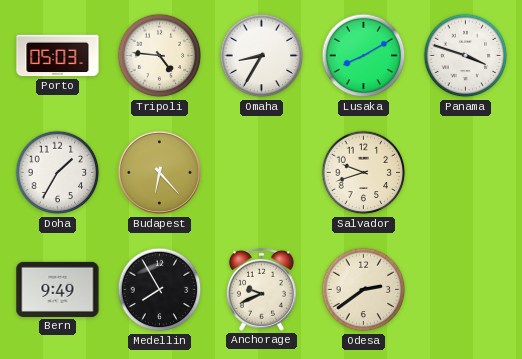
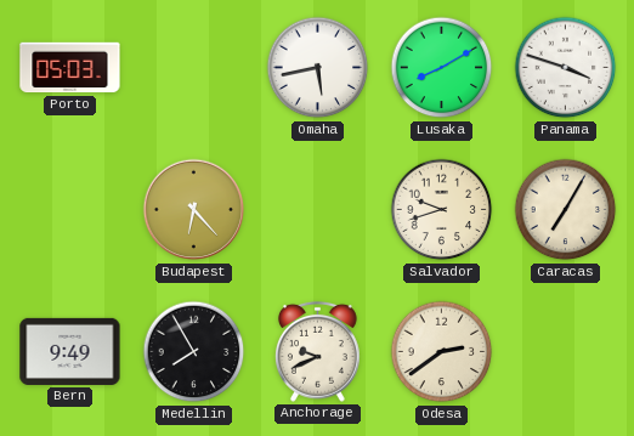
Tripoli: 4:46 -> none
Omaha: 8:35 -> 5:43
Doha: 1:35 -> none
Caracas: none -> 7:05
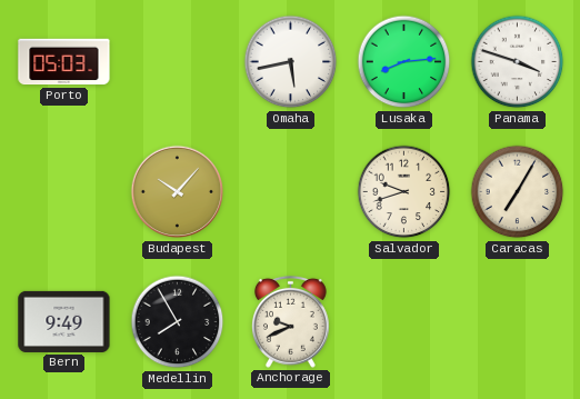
Lusaka: 8:10 -> 8:14
Budapest: 6:23 -> 10:07
Odesa: 2:39 -> none
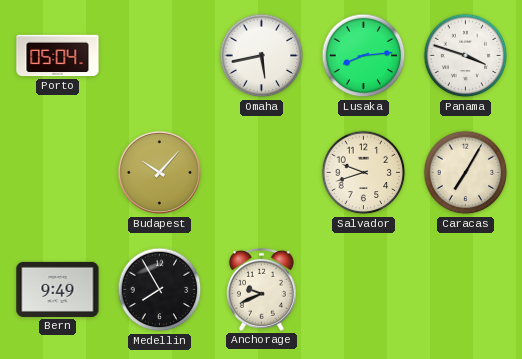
Porto: 05:03 -> 05:04
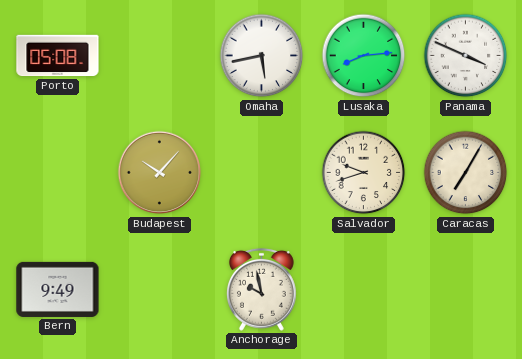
Porto: 05:04 -> 05:08
Panama: 3:48 -> 3:49
Medellin: 7:55 -> none
Anchorage: 9:41 -> 9:58
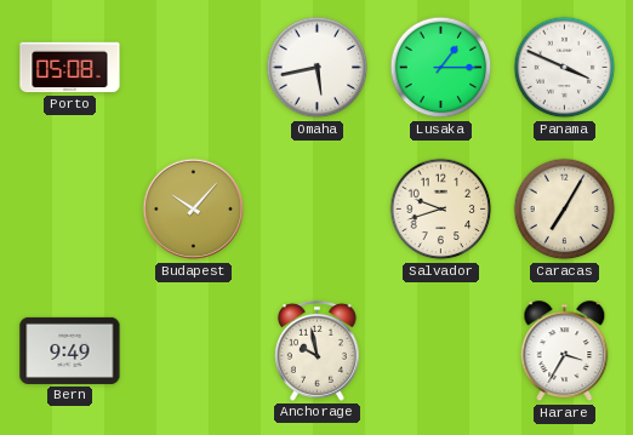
Lusaka: 8:14 -> 1:15
Harare: none -> 3:35
